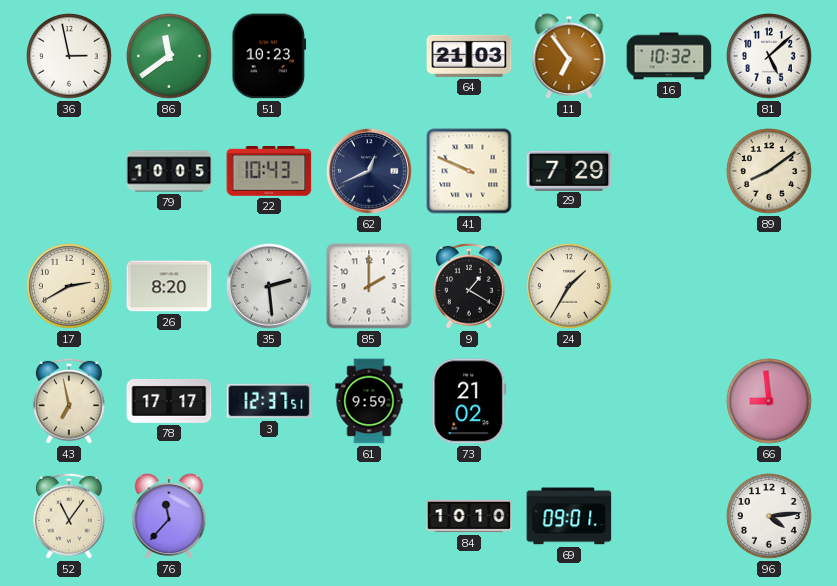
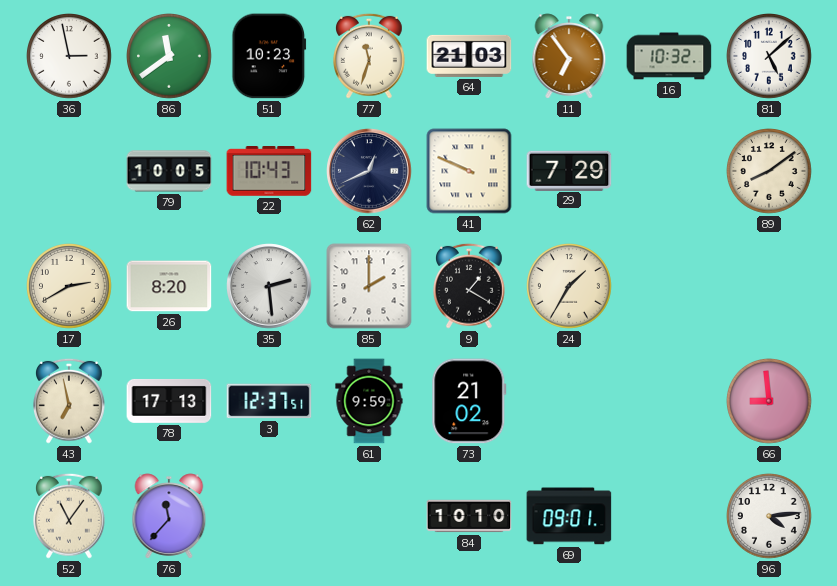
77: none -> 11:33
78: 17:17 -> 17:13
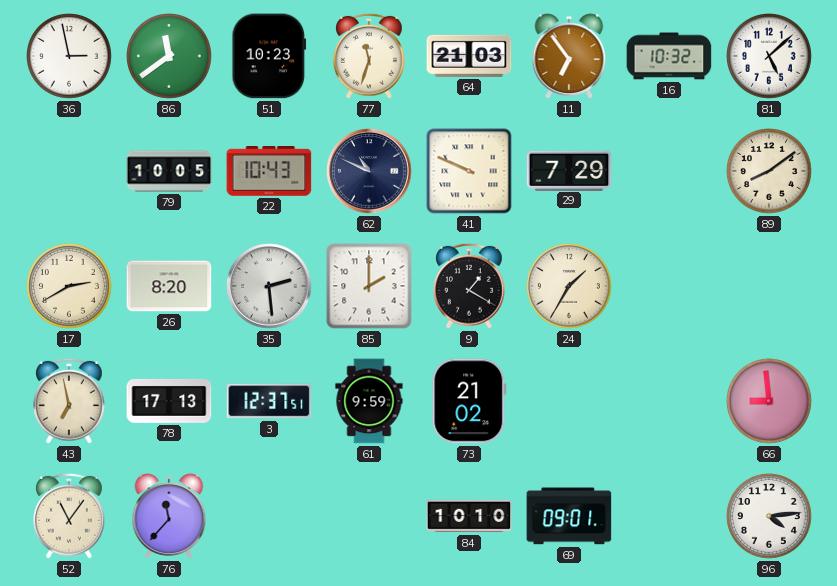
62: 12:41 -> 10:49
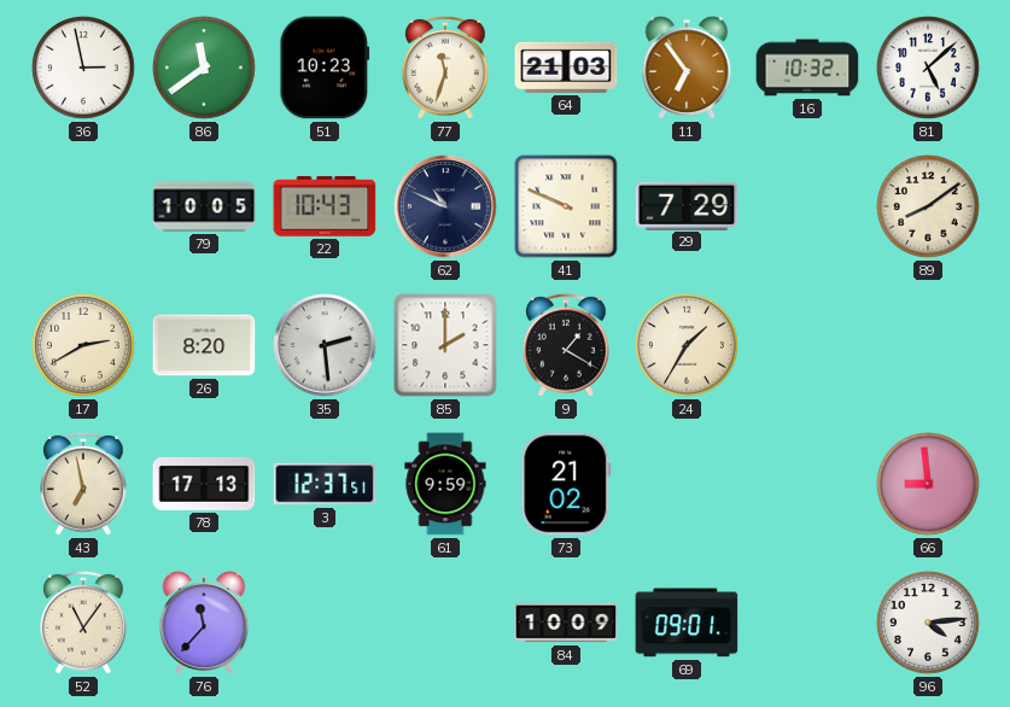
84: 10:10 -> 10:09
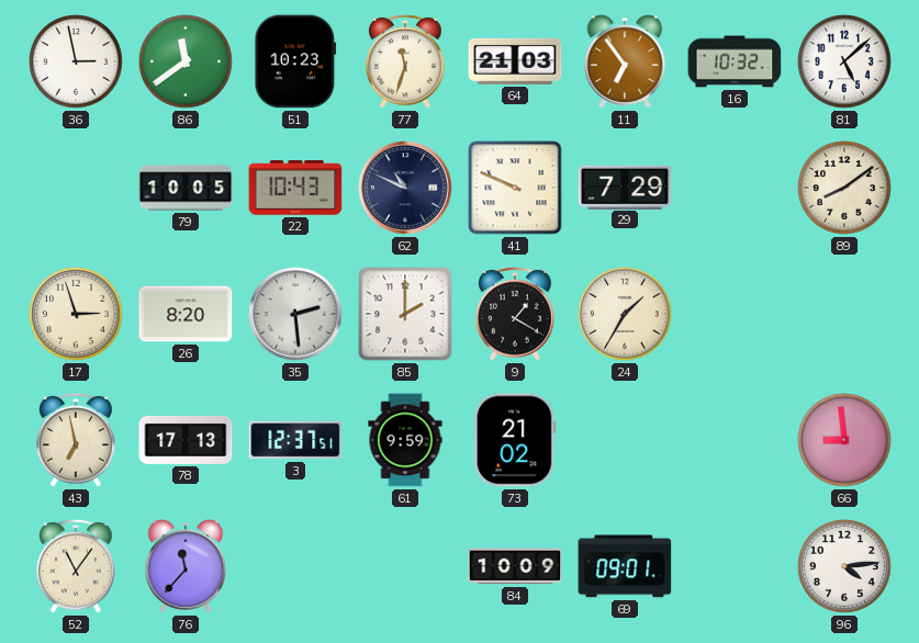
17: 2:40 -> 2:57
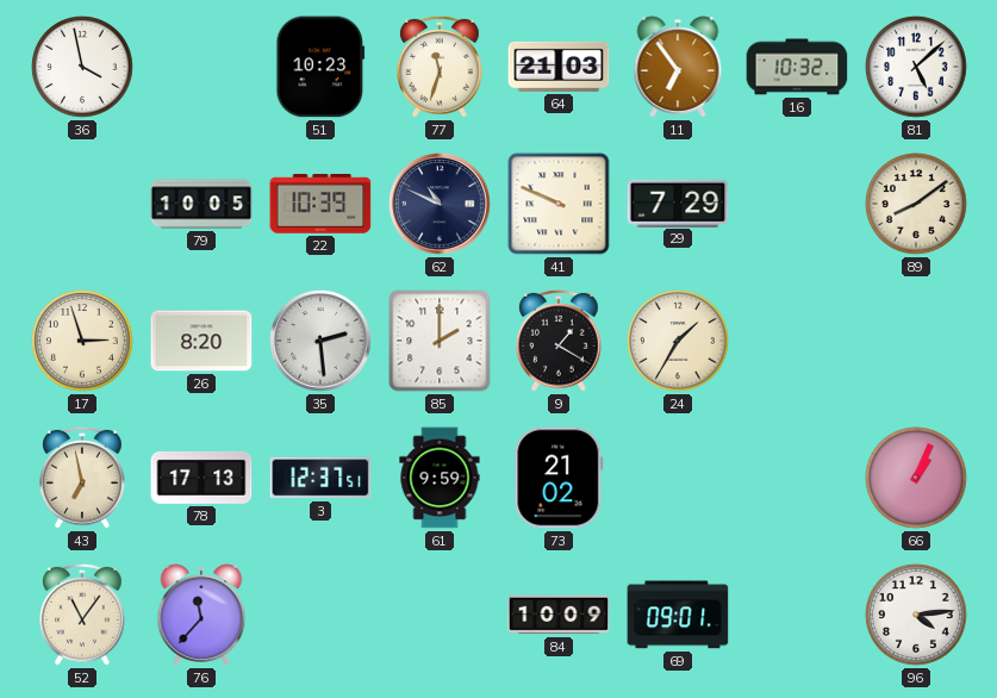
36: 2:58 -> 3:58
86: 11:39 -> none
22: 10:43 -> 10:39
66: 8:59 -> 1:04
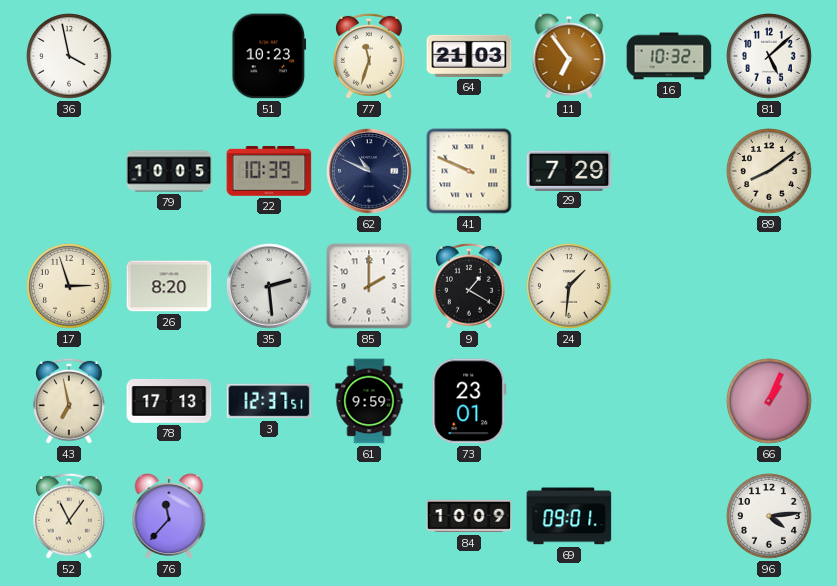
24: 1:35 -> 1:31
73: 21:02 -> 23:01
